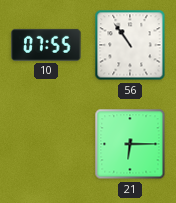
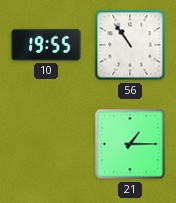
10: 07:55 -> 19:55
21: 6:15 -> 1:15
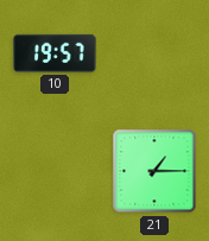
10: 19:55 -> 19:57
56: 10:54 -> none
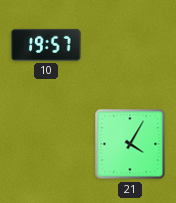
21: 1:15 -> 4:05
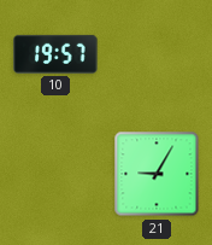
21: 4:05 -> 9:05
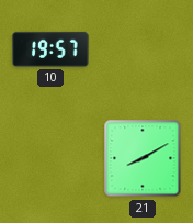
21: 9:05 -> 8:10
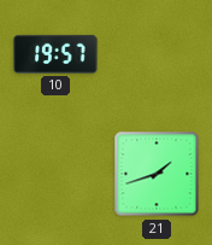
21: 8:10 -> 1:42
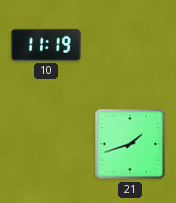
10: 19:57 -> 11:19
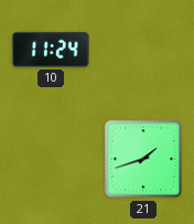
10: 11:19 -> 11:24
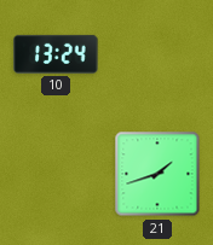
10: 11:24 -> 13:24
